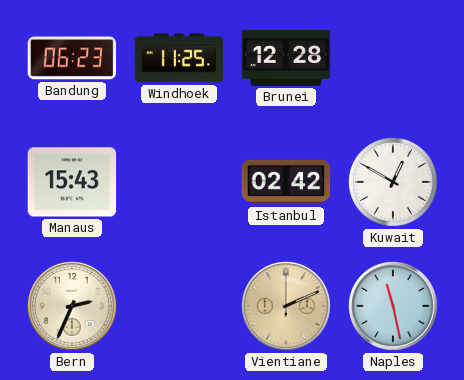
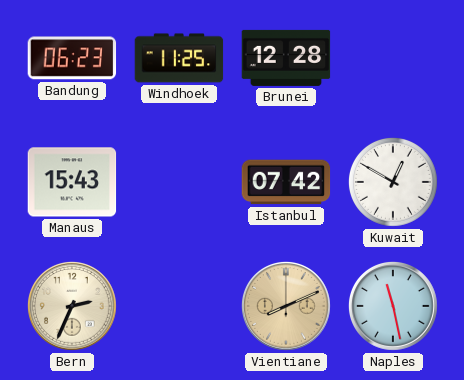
Istanbul: 02:42 -> 07:42
Vientiane: 2:11 -> 8:11
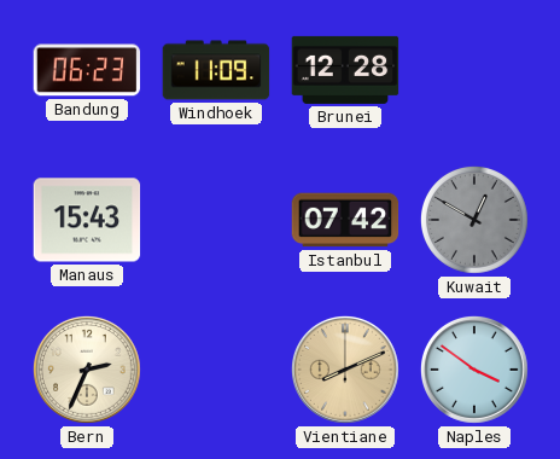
Windhoek: 11:25 -> 11:09
Kuwait dial: white -> grey
Naples: 11:28 -> 3:51
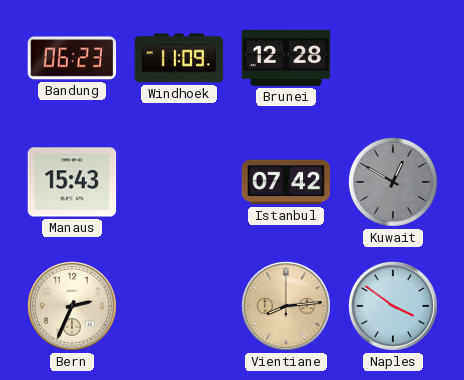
Vientiane: 8:11 -> 8:14
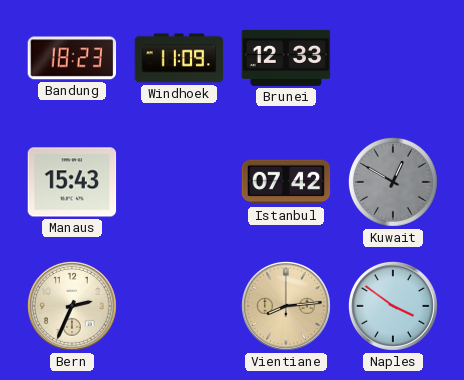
Bandung: 06:23 -> 18:23
Brunei: 12:28 -> 12:33
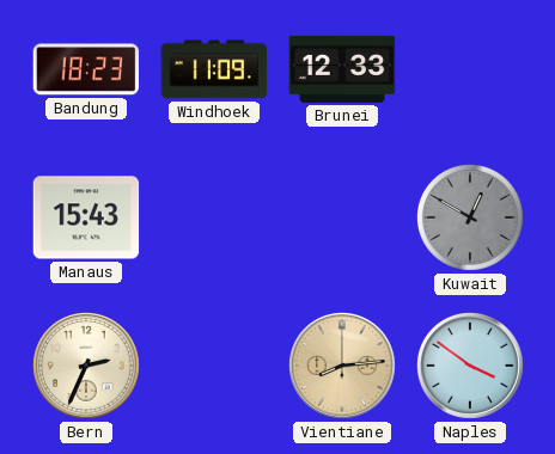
Istanbul: 07:42 -> none
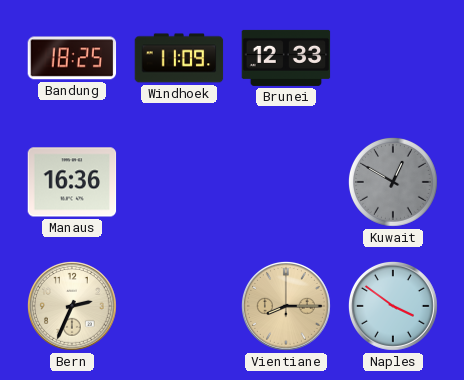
Bandung: 18:23 -> 18:25
Manaus: 15:43 -> 16:36
Vientiane: 8:14 -> 8:15
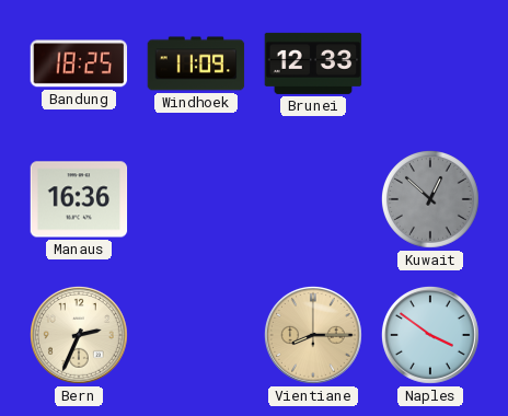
Kuwait: 12:50 -> 12:52
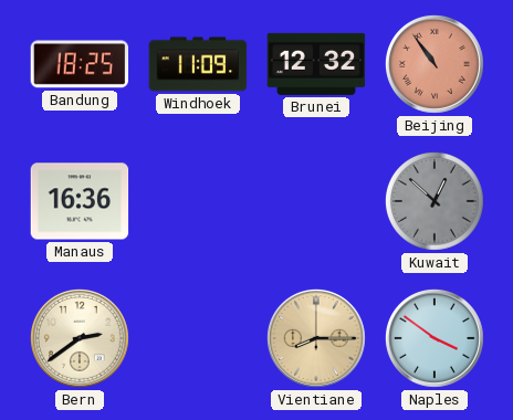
Brunei: 12:33 -> 12:32
Beijing: none -> 10:54
Bern: 2:34 -> 2:39
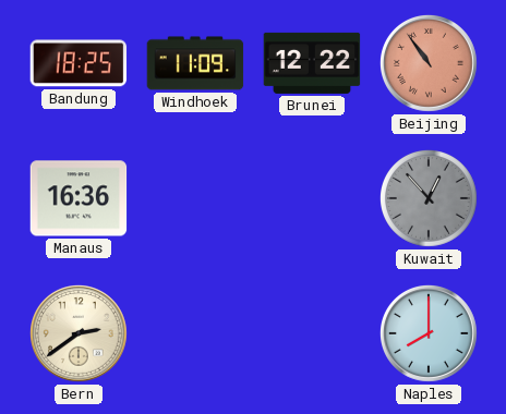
Brunei: 12:32 -> 12:22
Kuwait: 12:52 -> 12:53
Vientiane: 8:15 -> none
Naples: 3:51 -> 8:00
